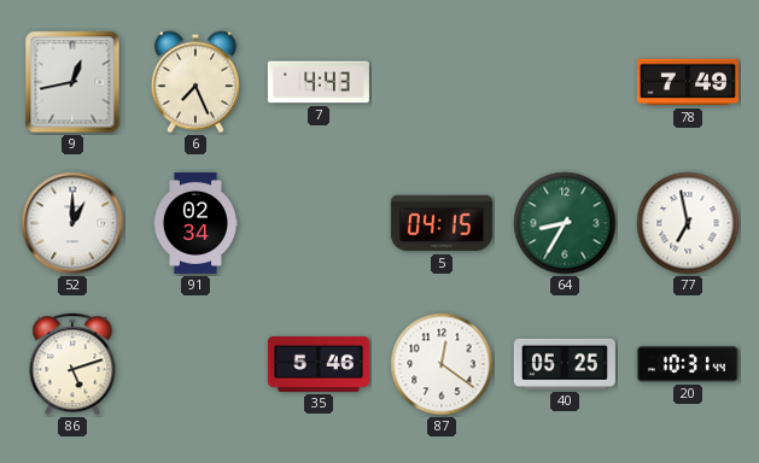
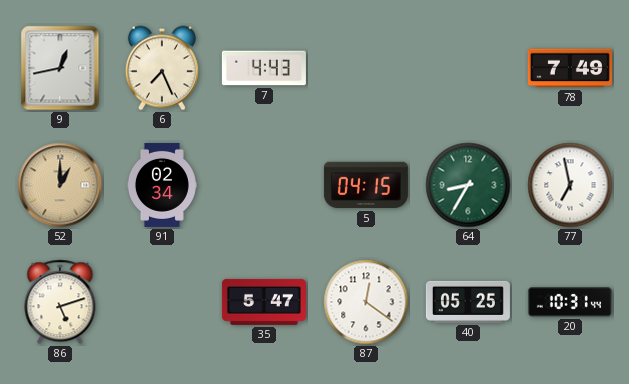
52 dial: white -> champagne
35: 5:46 -> 5:47
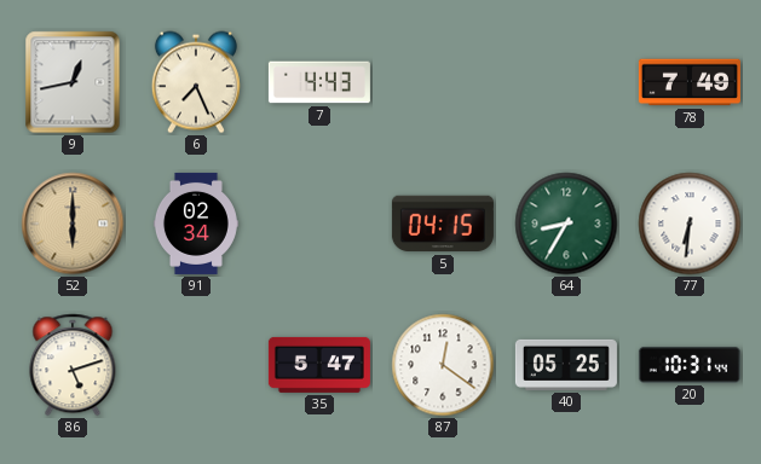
52: 1:00 -> 6:00
77: 6:58 -> 6:31
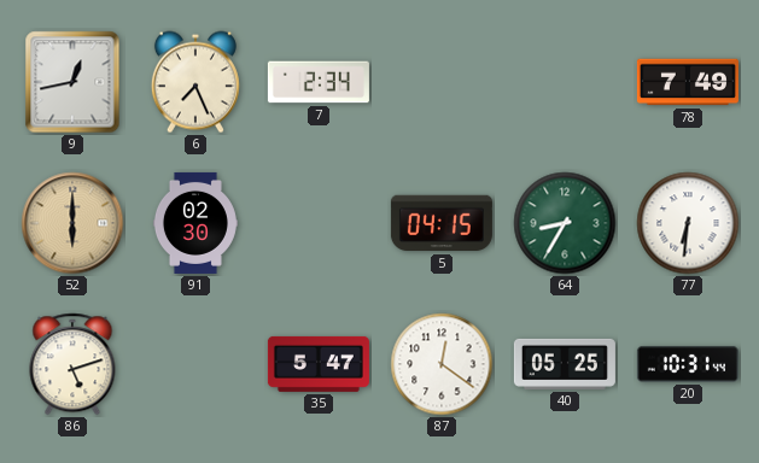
7: 4:43 -> 2:34
91: 02:34 -> 02:30
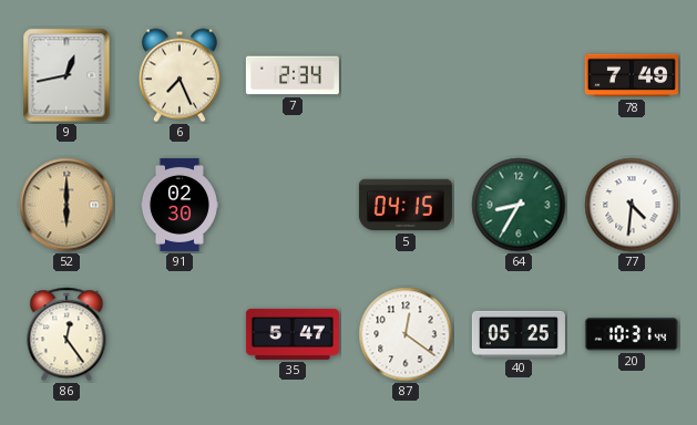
77: 6:31 -> 4:31
86: 5:12 -> 12:24
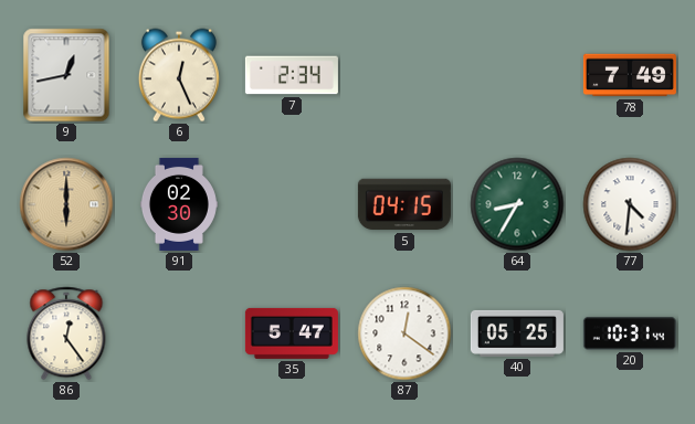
6: 7:26 -> 12:26
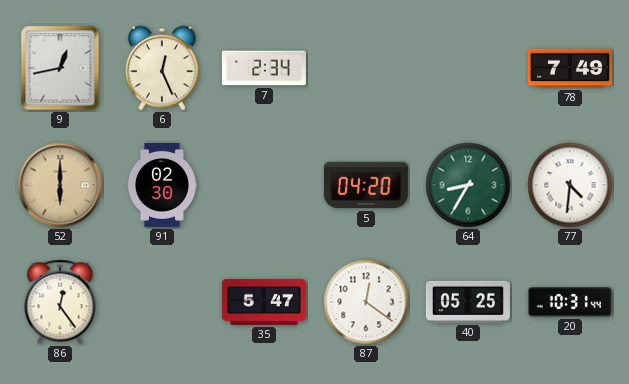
5: 04:15 -> 04:20
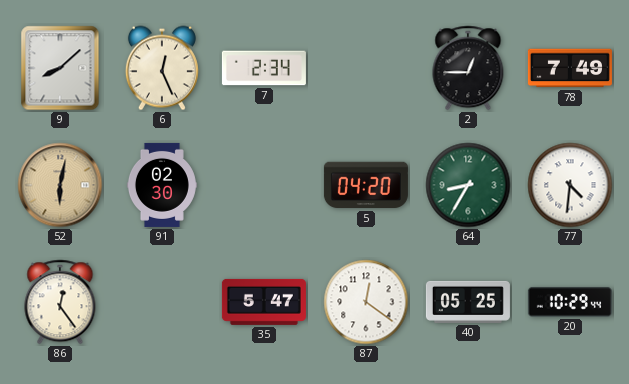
9: 12:43 -> 8:08
2: none -> 12:45
52: 6:00 -> 6:02
20: 10:31 -> 10:29
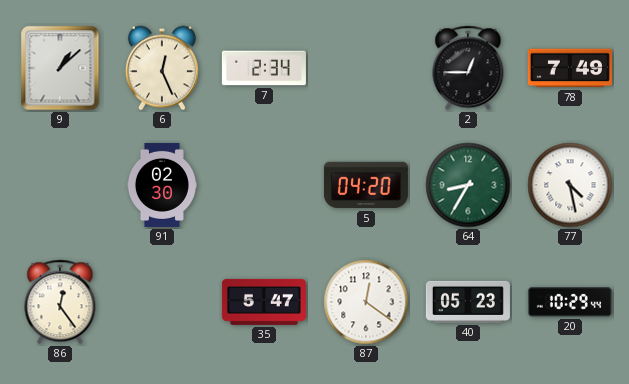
9: 8:08 -> 1:08
52: 6:02 -> none
77: 4:31 -> 4:28
40: 05:25 -> 05:23
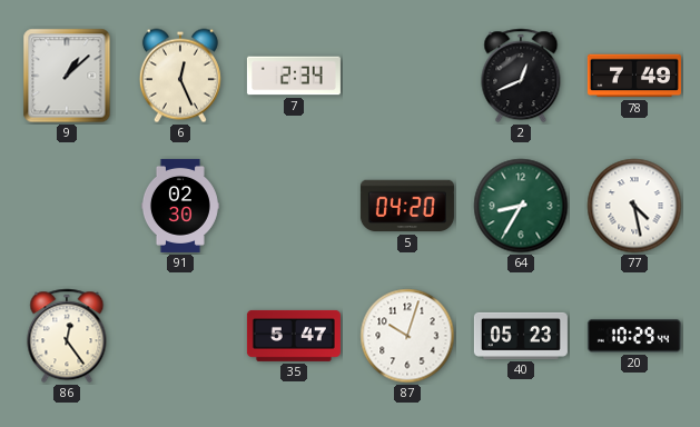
2: 12:45 -> 12:41
87: 12:21 -> 10:03
